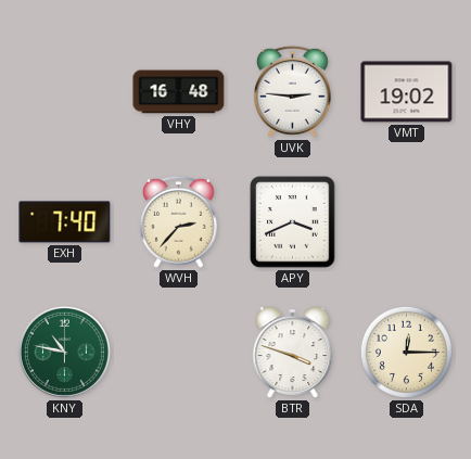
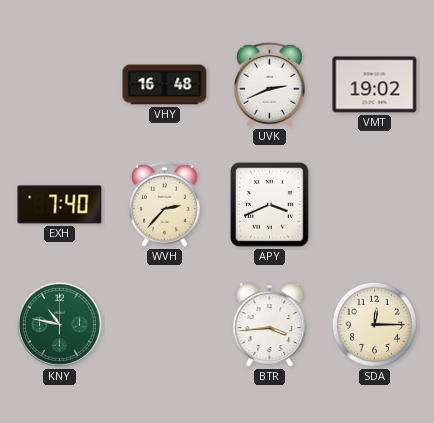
UVK: 2:46 -> 2:41
BTR: 3:48 -> 3:44
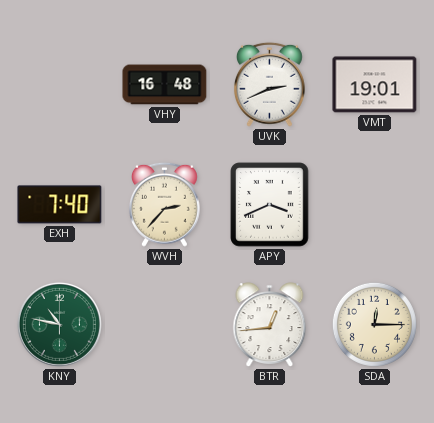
VMT: 19:02 -> 19:01
BTR: 3:44 -> 12:44
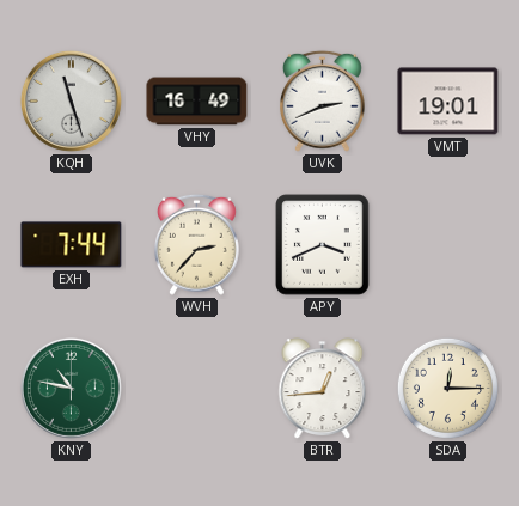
KQH: none -> 11:27
VHY: 16:48 -> 16:49
EXH: 7:40 -> 7:44
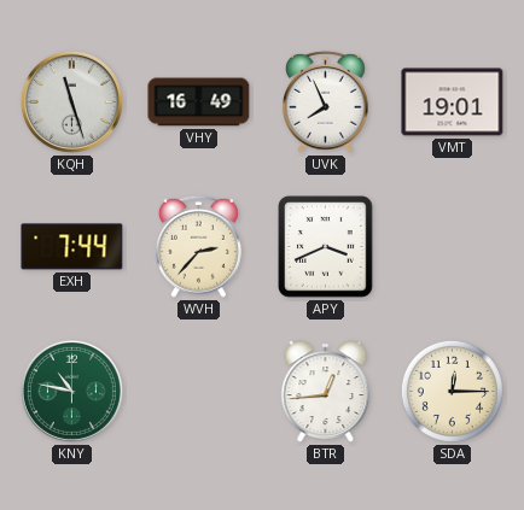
UVK: 2:41 -> 7:56
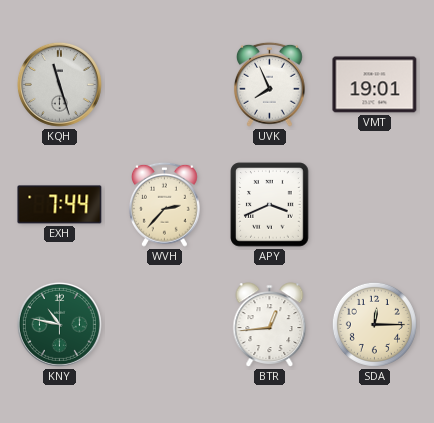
VHY: 16:49 -> none
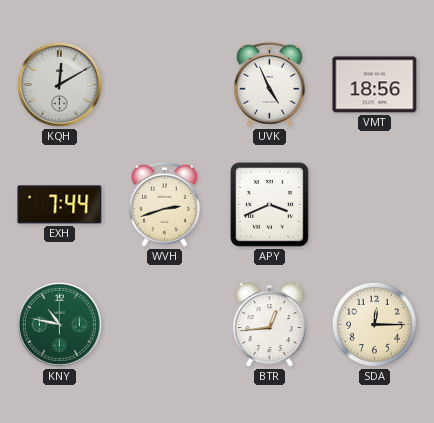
KQH: 11:27 -> 12:10
UVK: 7:56 -> 4:56
VMT: 19:01 -> 18:56
WVH: 2:37 -> 2:42
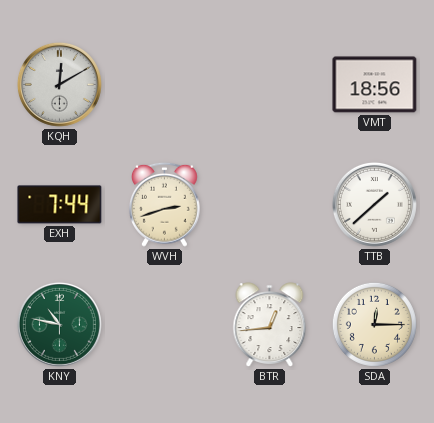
UVK: 4:56 -> none
APY: 3:41 -> none
TTB: none -> 1:38
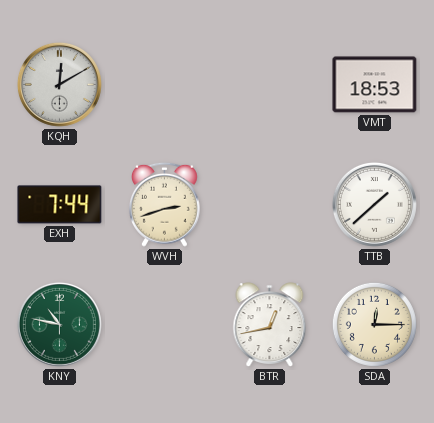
VMT: 18:56 -> 18:53
BTR: 12:44 -> 12:43
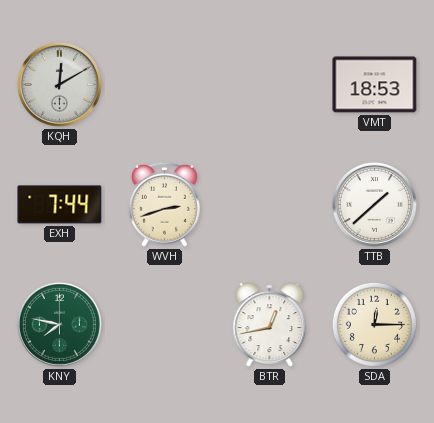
KNY: 10:47 -> 7:47
